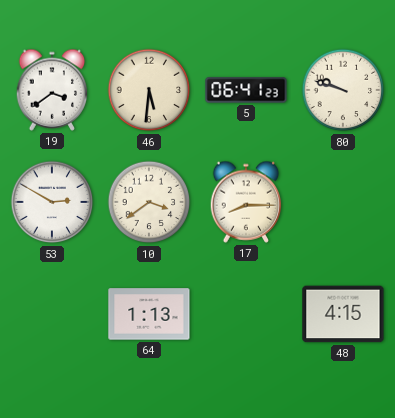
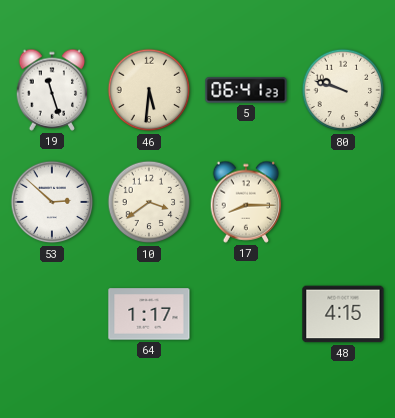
19: 3:39 -> 11:27
53: 2:50 -> 2:52
64: 1:13 -> 1:17
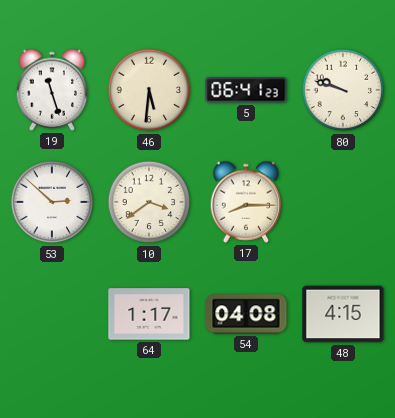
54: none -> 04:08
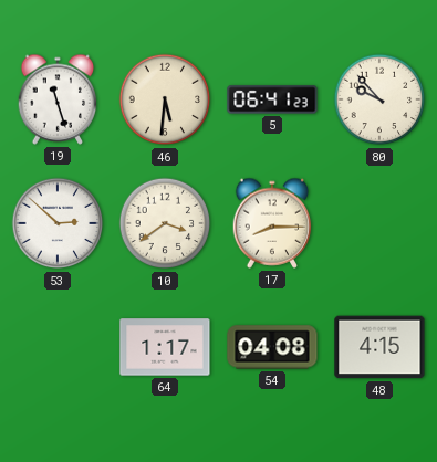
80: 9:48 -> 9:53
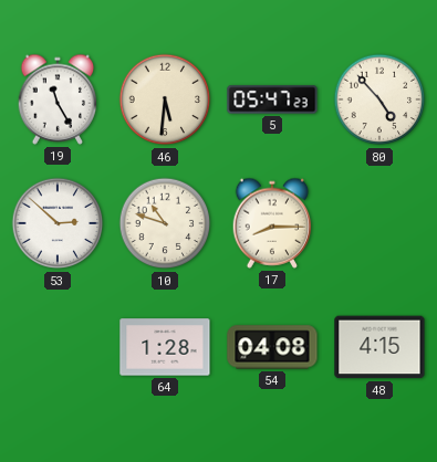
19: 11:27 -> 11:25
5: 06:41 -> 05:47
80: 9:53 -> 4:53
10: 3:39 -> 10:48
64: 1:17 -> 1:28
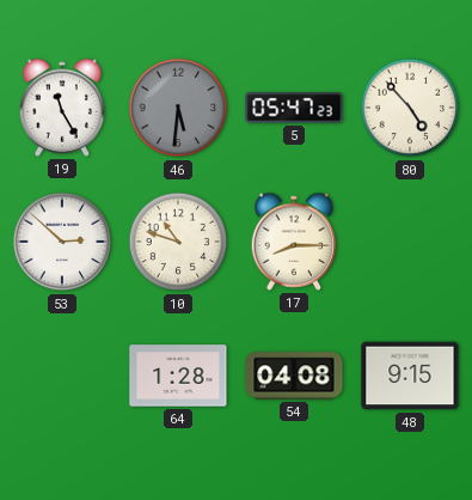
46 dial: cream -> grey
48: 4:15 -> 9:15
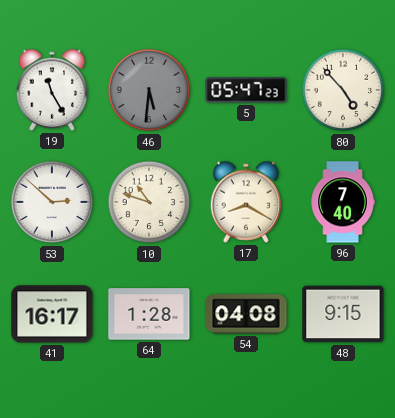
17: 8:15 -> 8:20
96: none -> 7:40
41: none -> 16:17
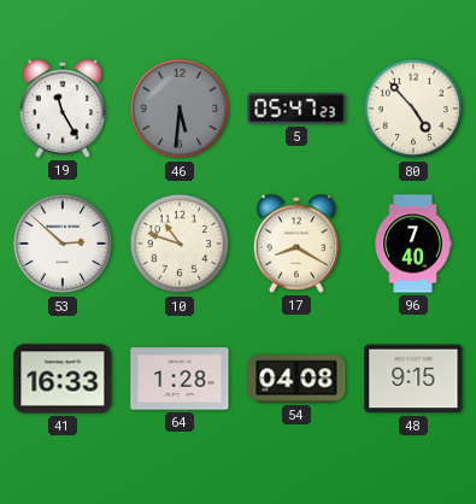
41: 16:17 -> 16:33
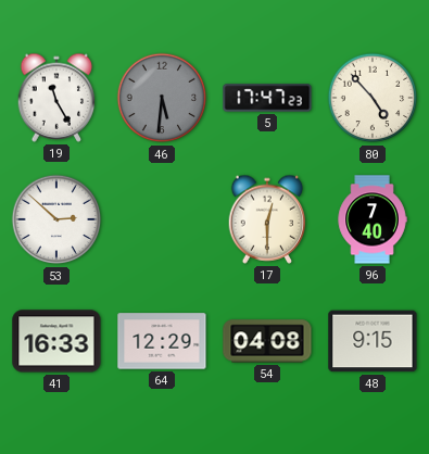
5: 05:47 -> 17:47
10: 10:48 -> none
17: 8:20 -> 12:30
64: 1:28 -> 12:29
